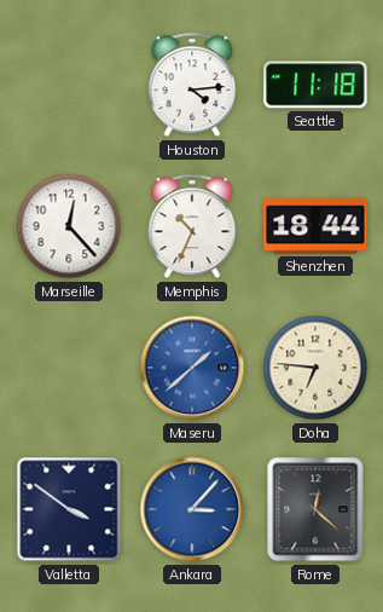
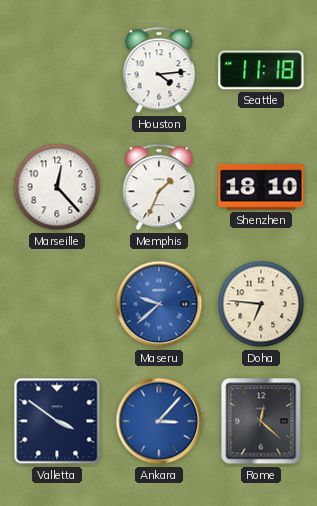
Memphis: 10:34 -> 1:34
Shenzhen: 18:44 -> 18:10
Maseru: 1:38 -> 9:38
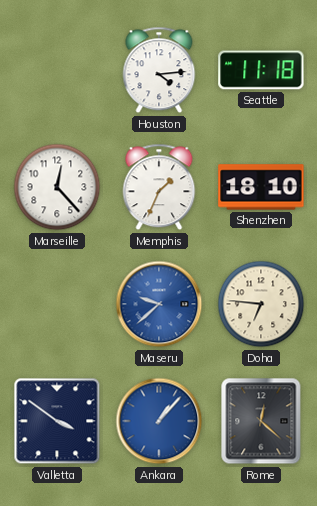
Ankara: 3:07 -> 1:07
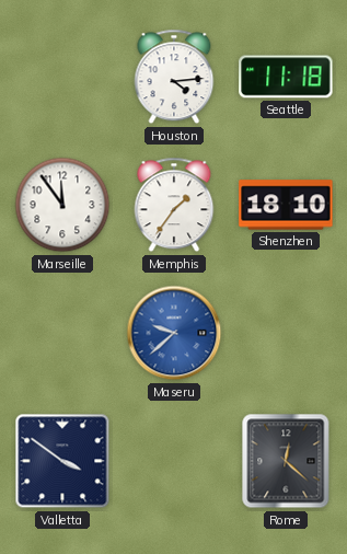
Marseille: 12:23 -> 11:54
Memphis: 1:34 -> 1:36
Doha: 6:46 -> none
Ankara: 1:07 -> none
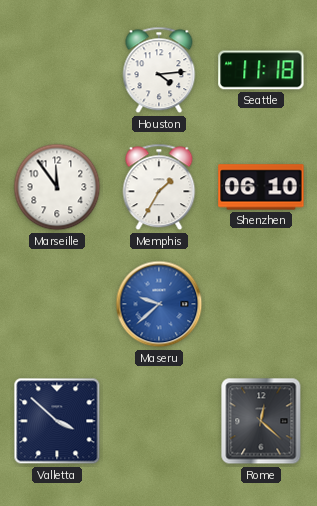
Memphis: 1:36 -> 1:35
Shenzhen: 18:10 -> 06:10
Valletta: 3:51 -> 3:52
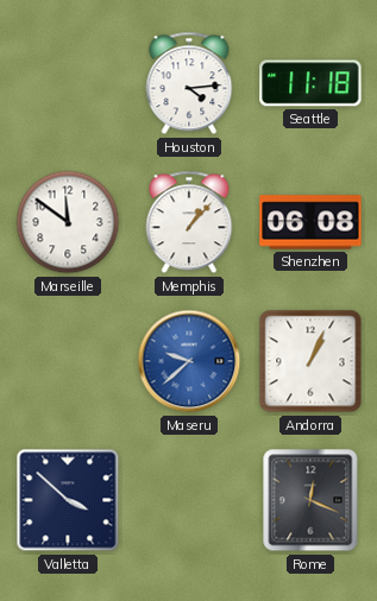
Marseille: 11:54 -> 11:51
Memphis: 1:35 -> 1:07
Shenzhen: 06:10 -> 06:08
Andorra: none -> 1:04
Rome: 12:22 -> 12:19
